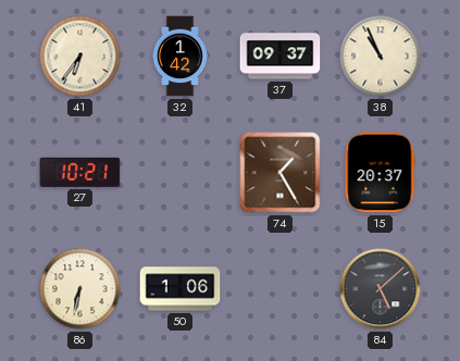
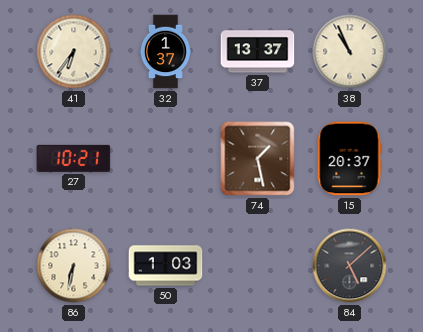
32: 1:42 -> 1:37
37: 09:37 -> 13:37
74: 1:25 -> 1:28
50: 1:06 -> 1:03
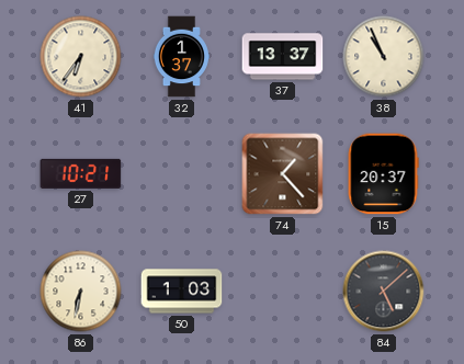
74: 1:28 -> 1:23
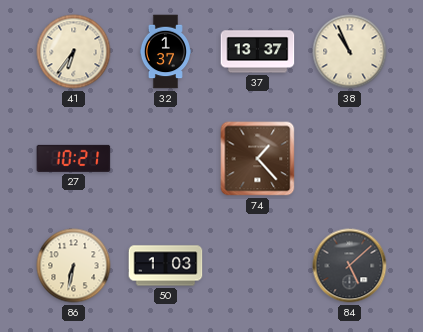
15: 20:37 -> none
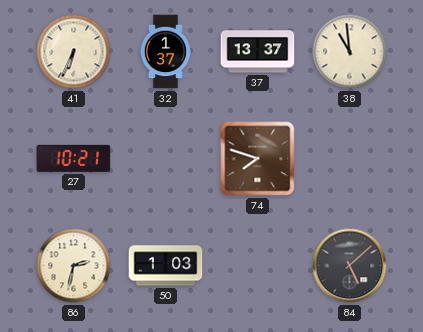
41: 6:36 -> 6:34
38: 10:56 -> 10:59
74: 1:23 -> 7:48
86: 6:32 -> 2:32
